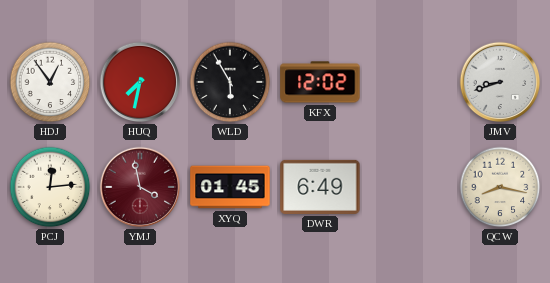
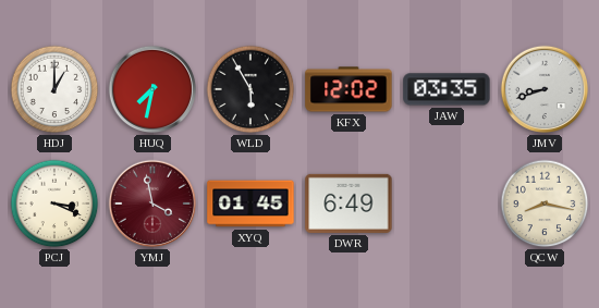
HDJ: 12:54 -> 1:00
JAW: none -> 03:35
PCJ: 12:14 -> 3:19
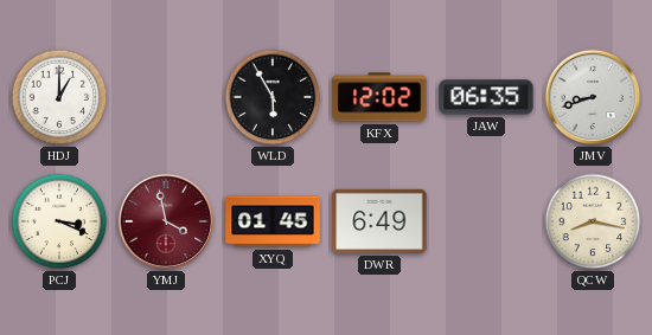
HUQ: 7:32 -> none
JAW: 03:35 -> 06:35
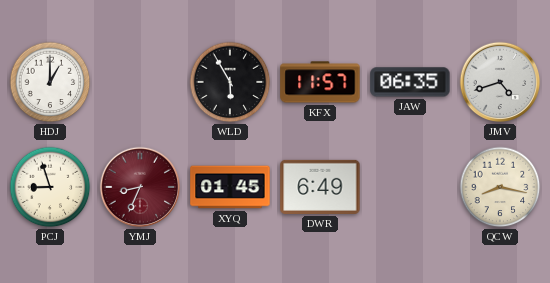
KFX: 12:02 -> 11:57
JMV: 8:42 -> 4:42
PCJ: 3:19 -> 8:57
YMJ: 3:58 -> 8:34
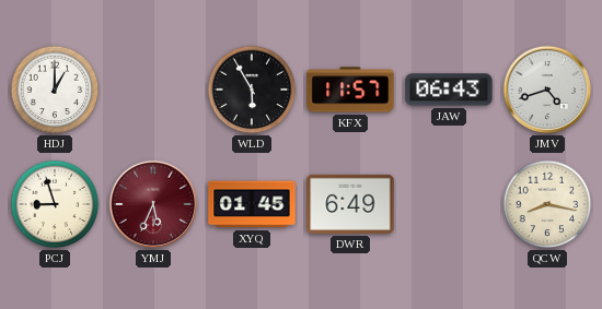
JAW: 06:35 -> 06:43
YMJ: 8:34 -> 5:34
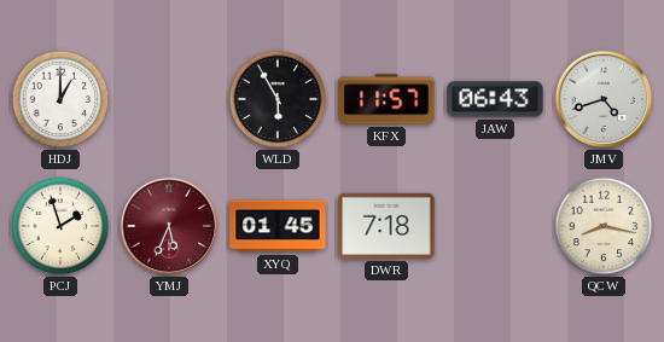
PCJ: 8:57 -> 1:57
DWR: 6:49 -> 7:18
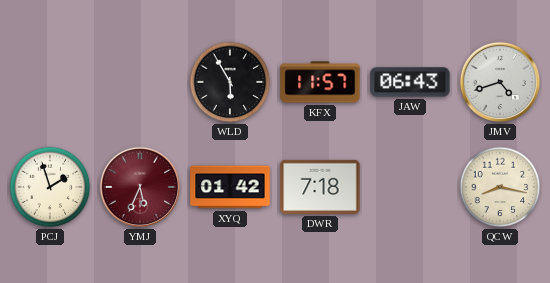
HDJ: 1:00 -> none
XYQ: 01:45 -> 01:42
